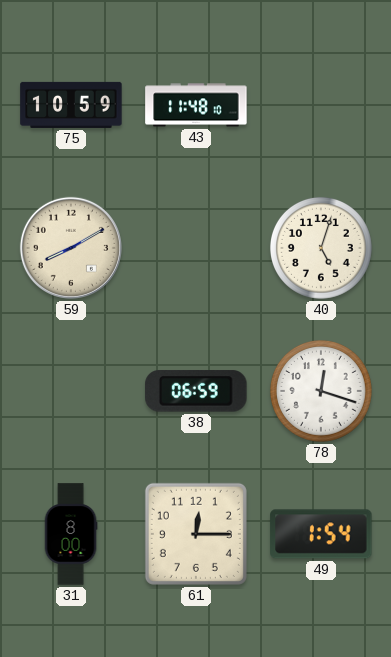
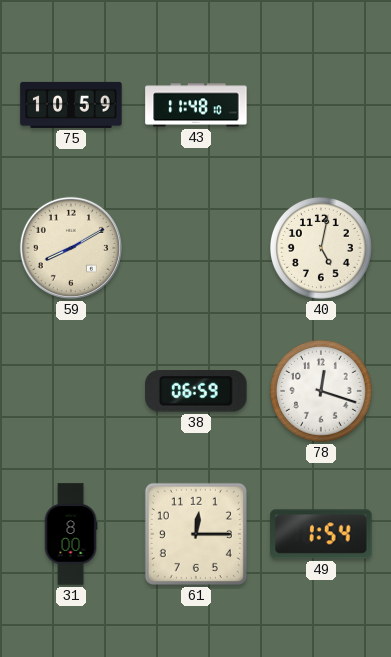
40: 5:03 -> 5:02
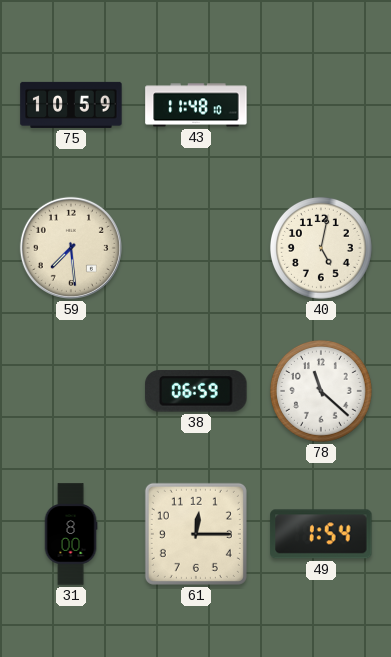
59: 8:10 -> 7:29
78: 12:18 -> 11:22
